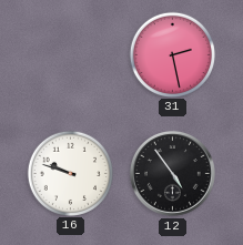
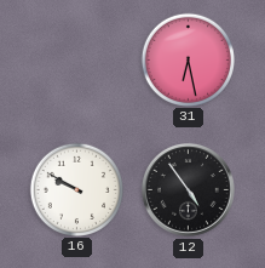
31: 2:28 -> 6:28
16: 9:48 -> 9:50
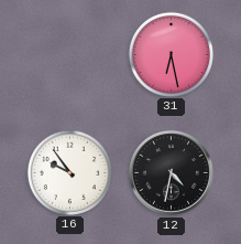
16: 9:50 -> 9:54
12: 4:54 -> 4:32
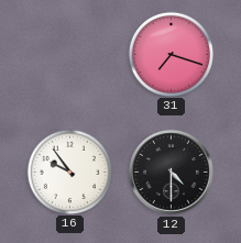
31: 6:28 -> 7:18
12: 4:32 -> 4:30
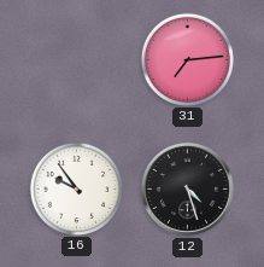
31: 7:18 -> 7:14
12: 4:30 -> 4:27
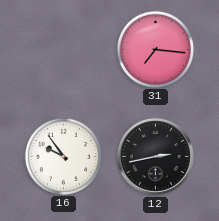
31: 7:14 -> 7:16
12: 4:27 -> 2:43
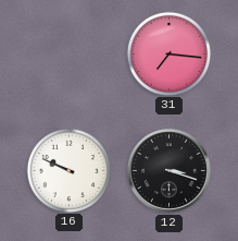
16: 9:54 -> 9:49
12: 2:43 -> 3:18
